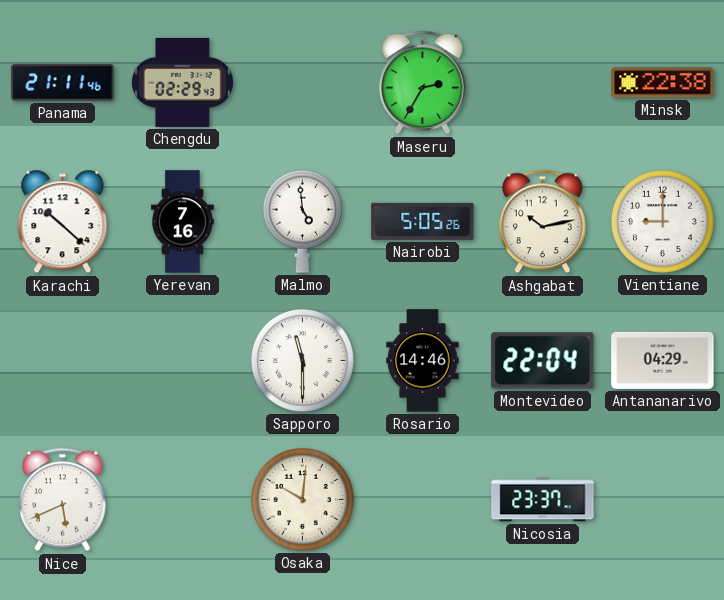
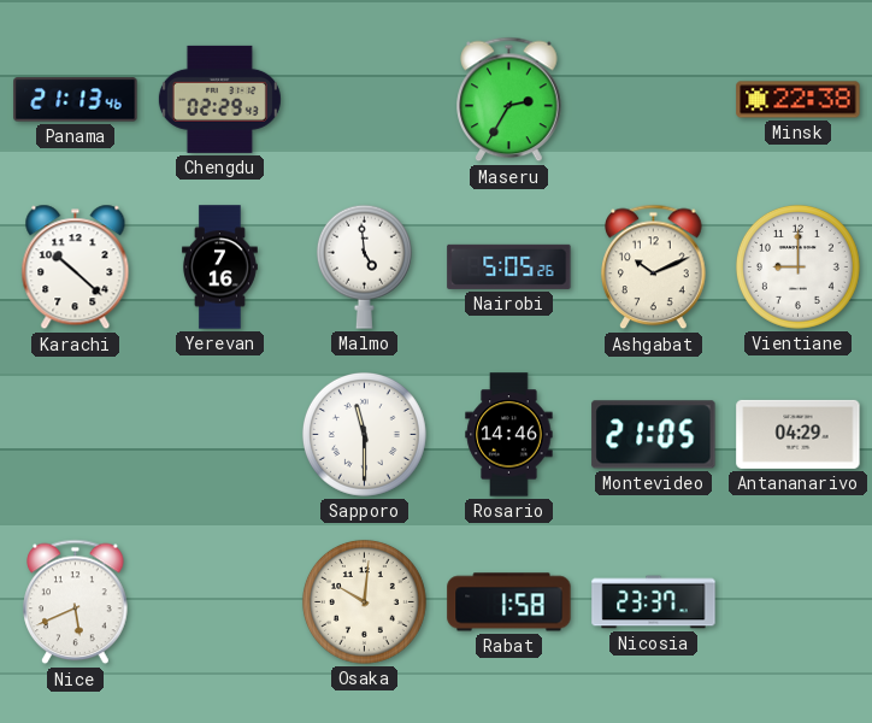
Panama: 21:11 -> 21:13
Ashgabat: 10:13 -> 10:11
Montevideo: 22:04 -> 21:05
Rabat: none -> 1:58
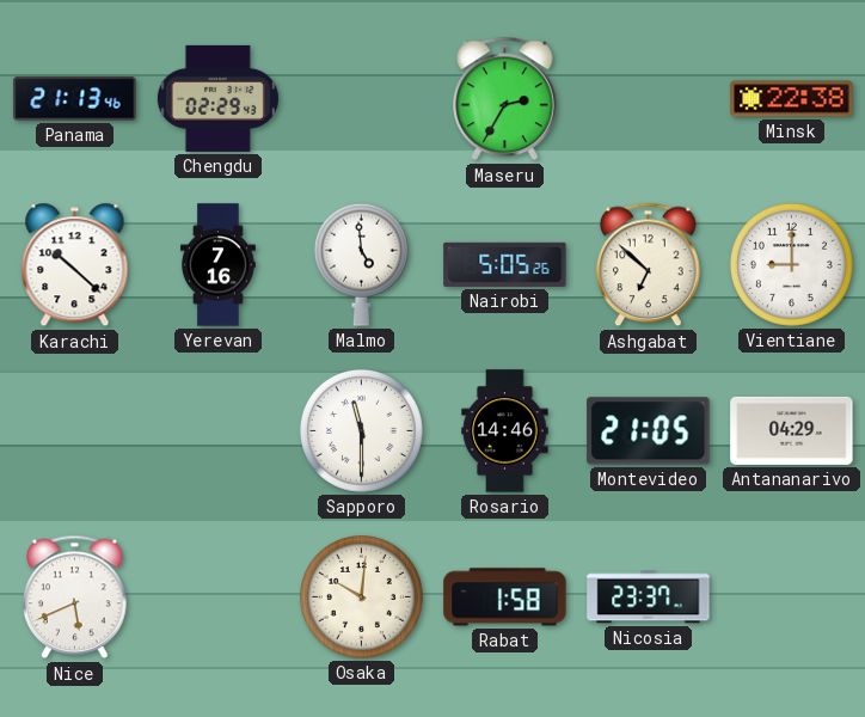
Ashgabat: 10:11 -> 6:52
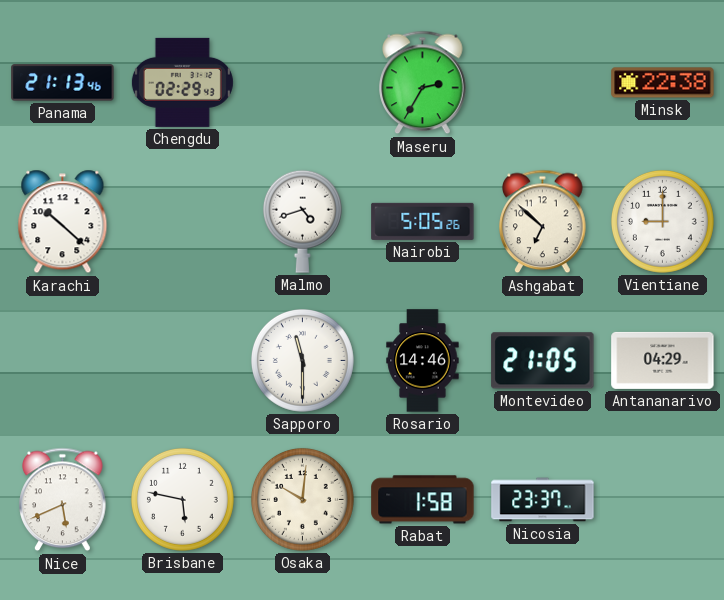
Yerevan: 7:16 -> none
Malmo: 4:59 -> 4:42
Brisbane: none -> 5:47
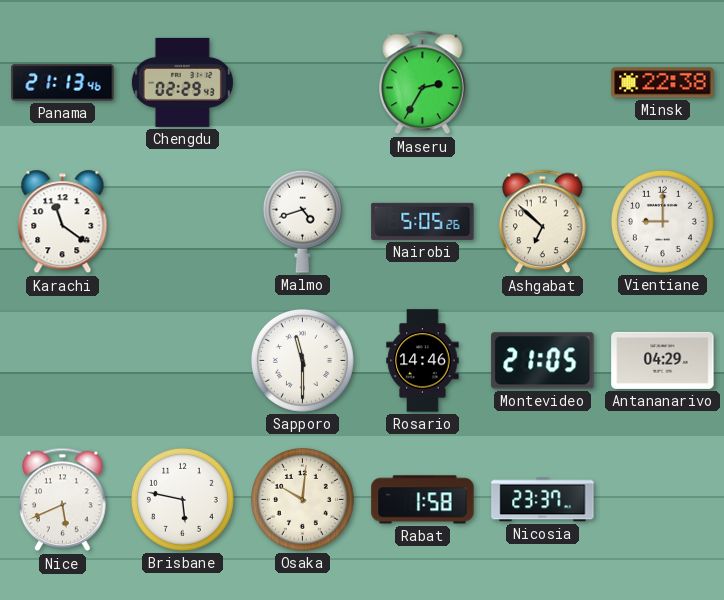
Karachi: 10:22 -> 11:21
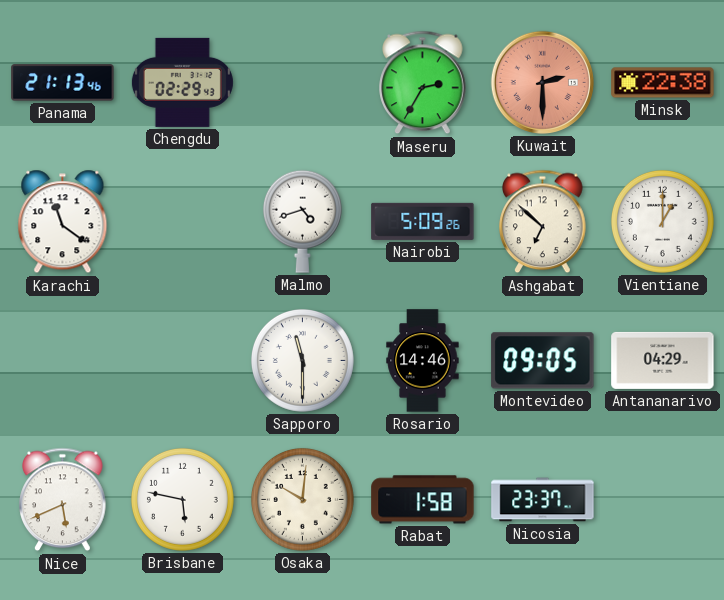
Kuwait: none -> 2:30
Nairobi: 5:05 -> 5:09
Vientiane: 9:00 -> 1:00
Montevideo: 21:05 -> 09:05
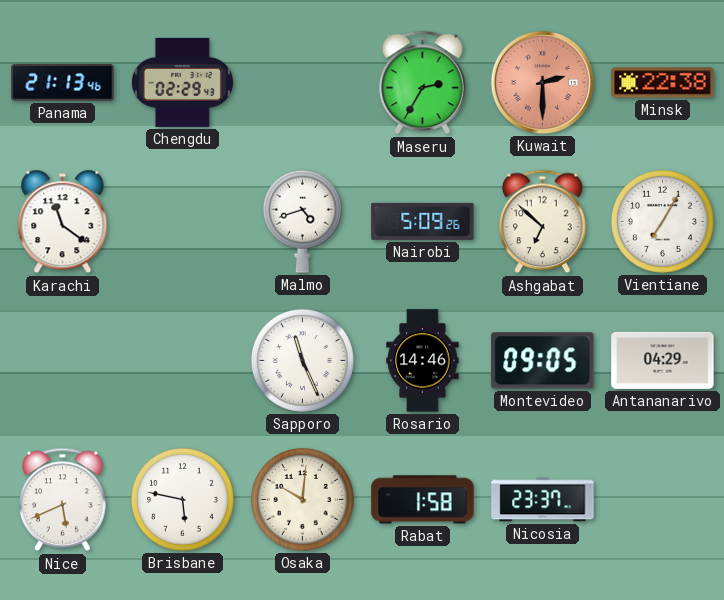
Vientiane: 1:00 -> 7:05
Sapporo: 11:30 -> 11:26
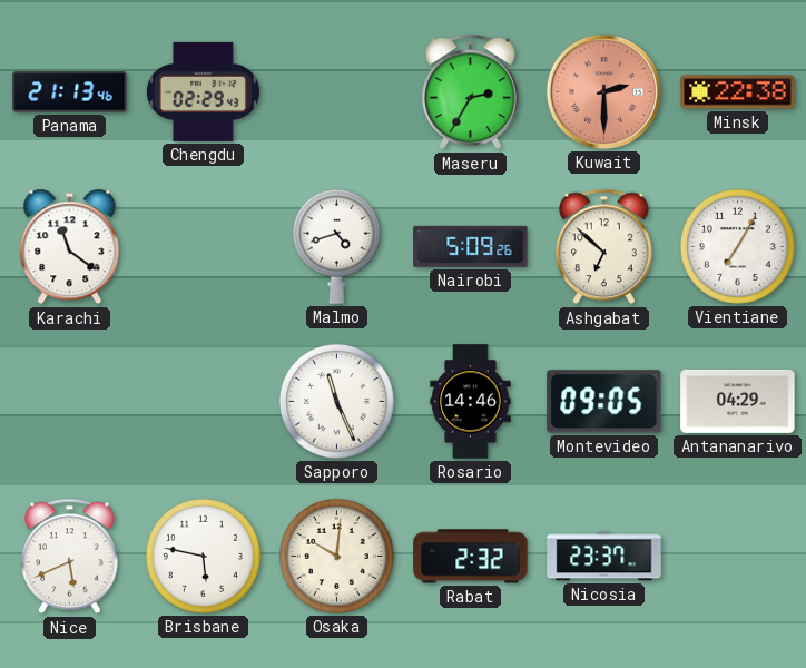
Rabat: 1:58 -> 2:32
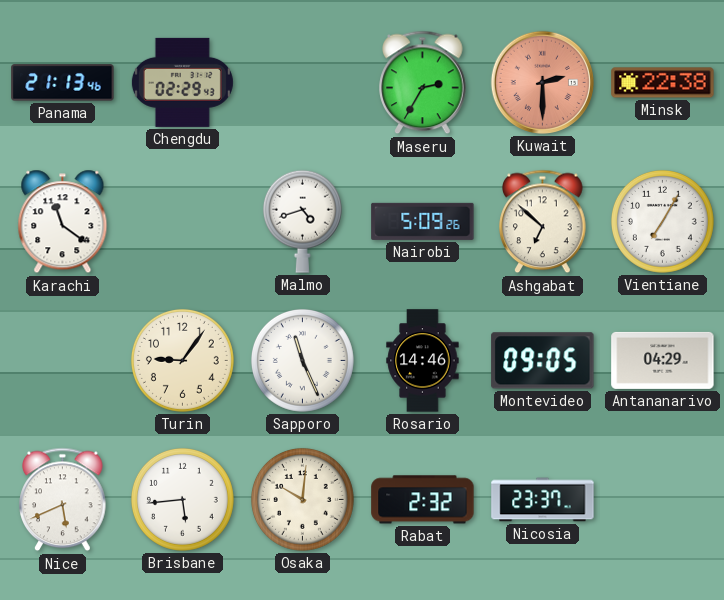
Turin: none -> 9:06
Brisbane: 5:47 -> 5:44
